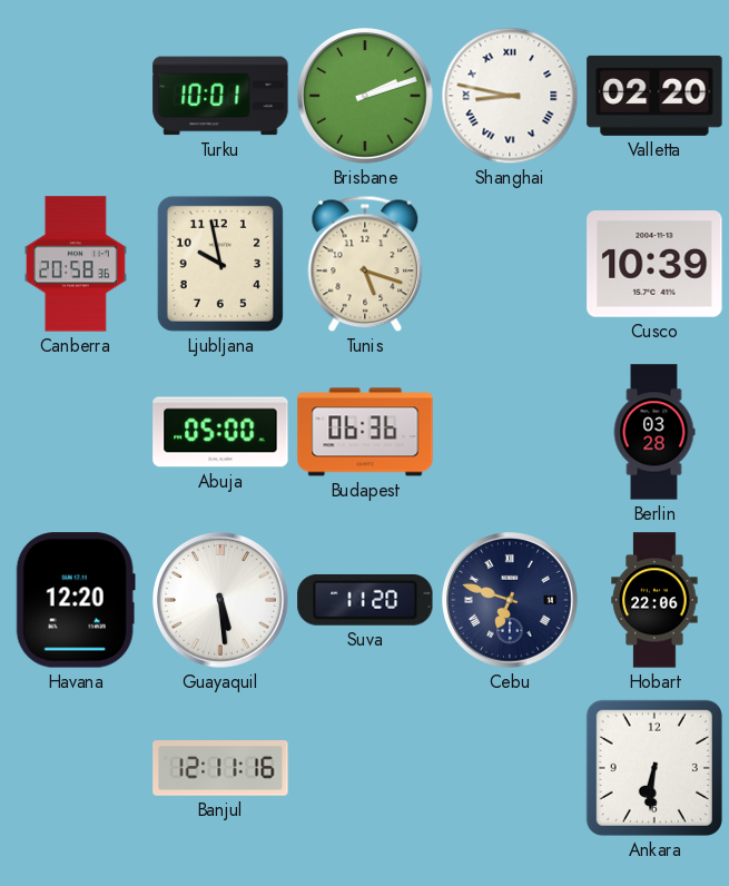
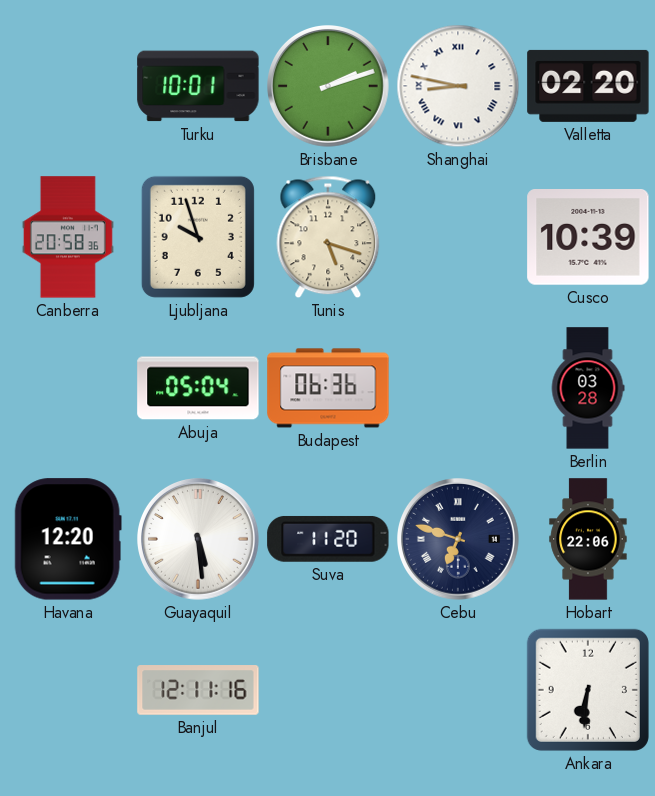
Ljubljana: 9:58 -> 9:57
Abuja: 05:00 -> 05:04
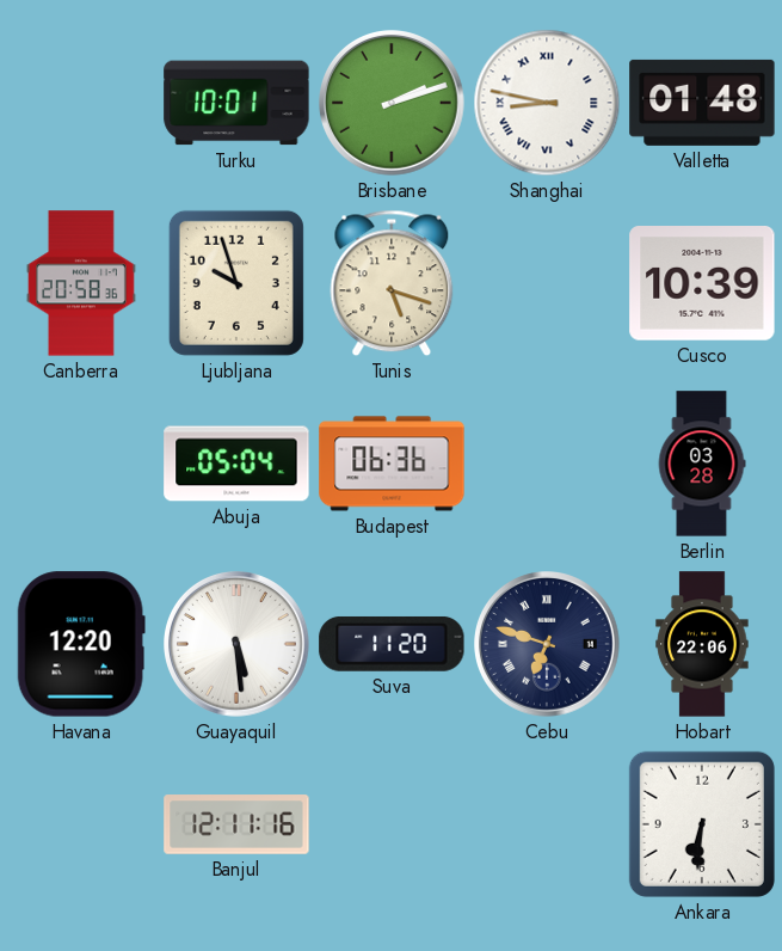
Valletta: 02:20 -> 01:48
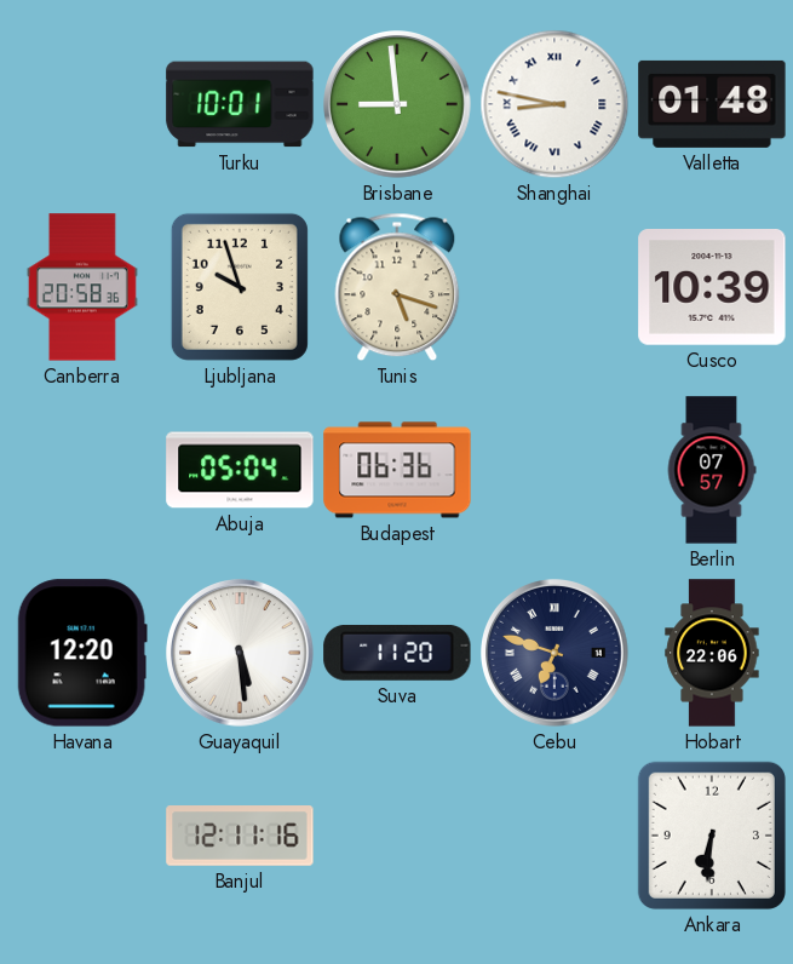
Brisbane: 2:12 -> 8:59
Berlin: 03:28 -> 07:57
